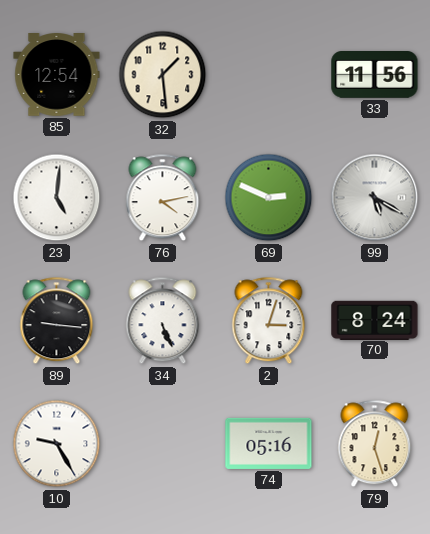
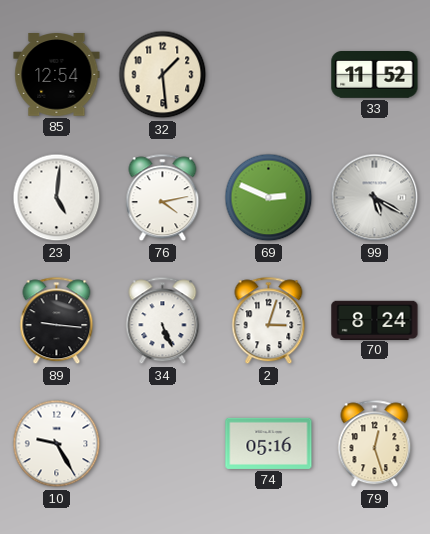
33: 11:56 -> 11:52
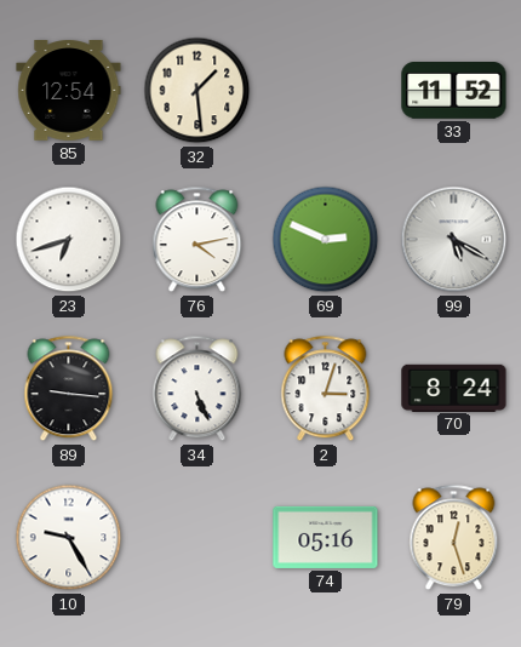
23: 5:01 -> 6:42
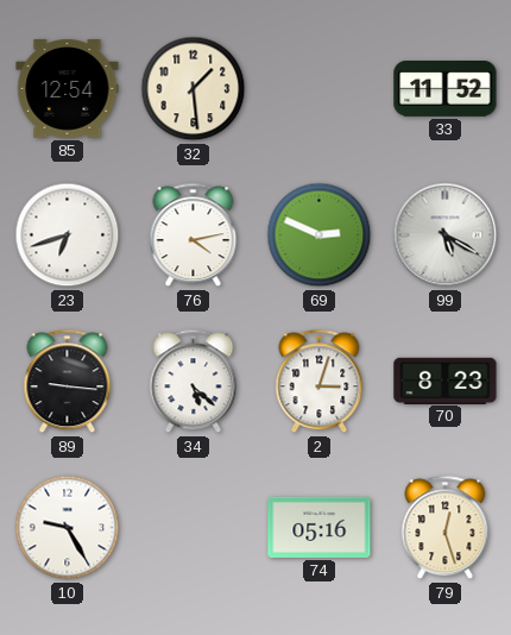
34: 5:26 -> 5:22
70: 8:24 -> 8:23
